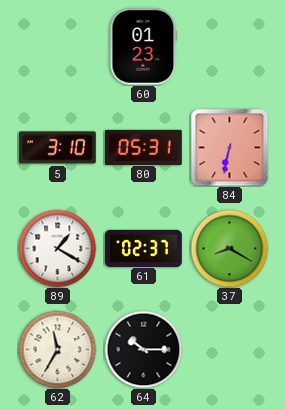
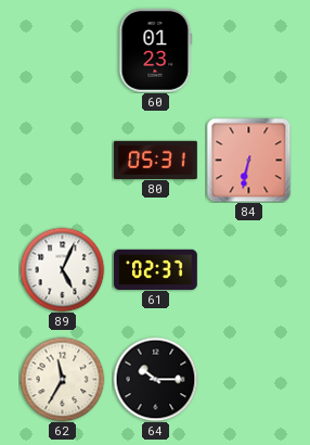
5: 3:10 -> none
89: 1:20 -> 5:04
37: 8:20 -> none
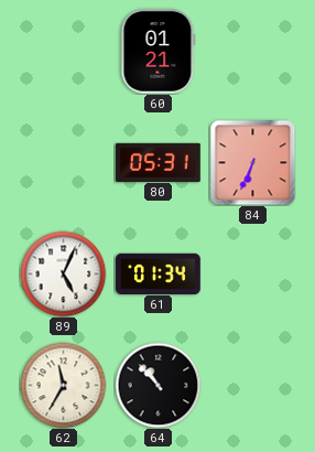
60: 01:23 -> 01:21
84: 6:32 -> 6:34
61: 02:37 -> 01:34
64: 10:15 -> 10:53
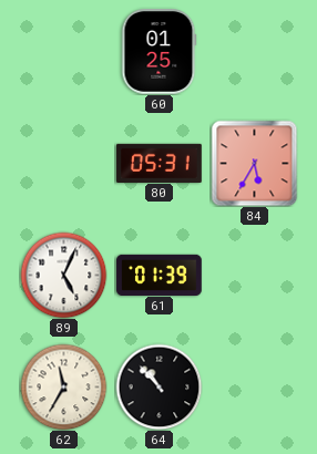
60: 01:21 -> 01:25
84: 6:34 -> 5:35
61: 01:34 -> 01:39
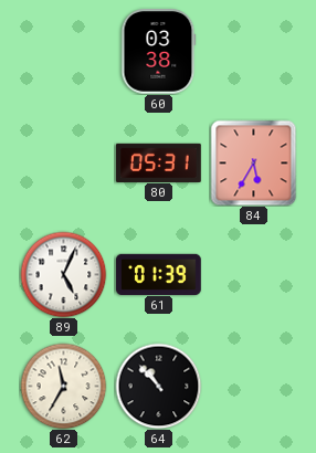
60: 01:25 -> 03:38
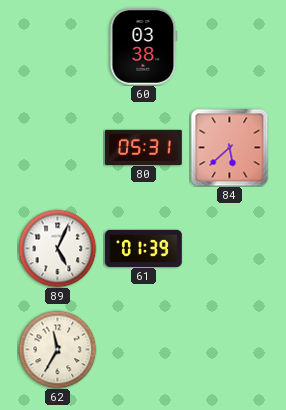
84: 5:35 -> 5:38
64: 10:53 -> none
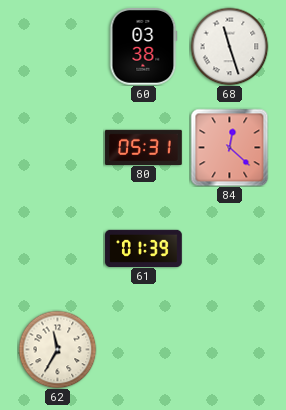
68: none -> 11:27
84: 5:38 -> 12:22
89: 5:04 -> none
